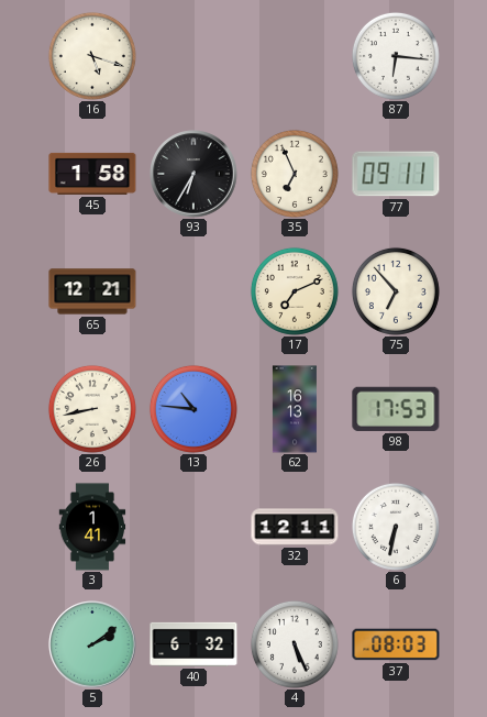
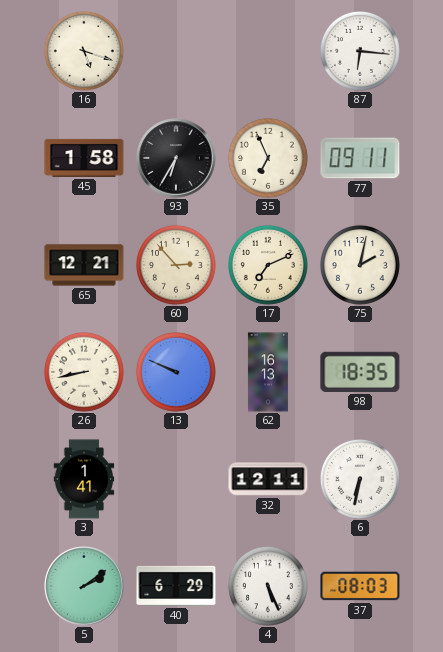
60: none -> 2:53
75: 6:53 -> 2:02
13: 10:46 -> 9:49
98: 17:53 -> 18:35
40: 6:32 -> 6:29
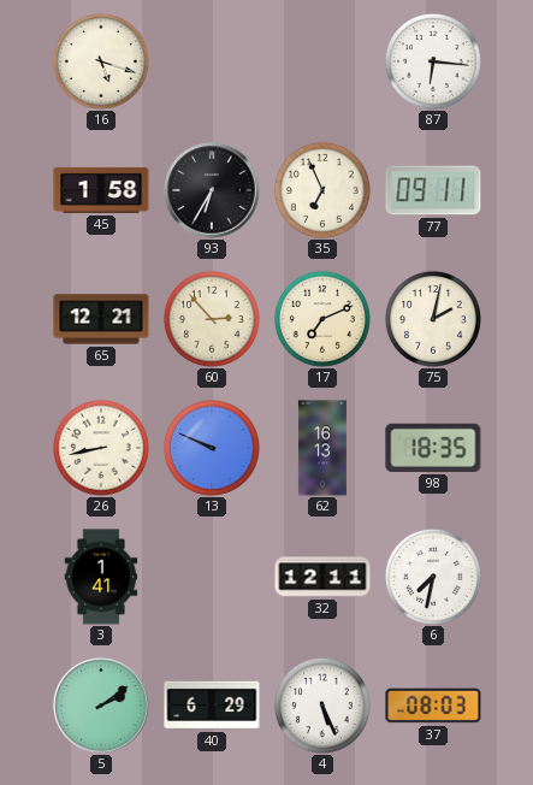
6: 6:32 -> 7:32
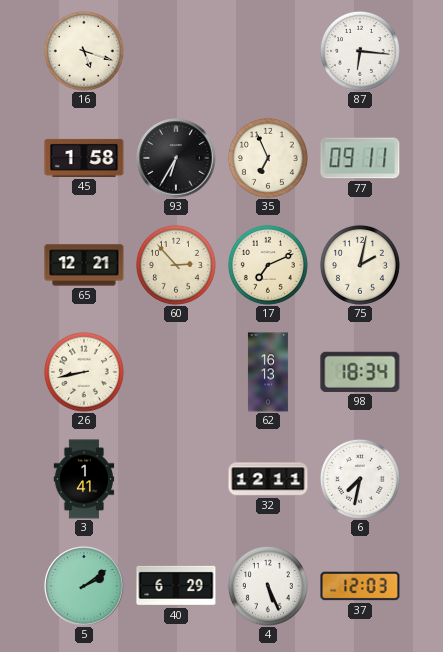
13: 9:49 -> none
98: 18:35 -> 18:34
37: 08:03 -> 12:03
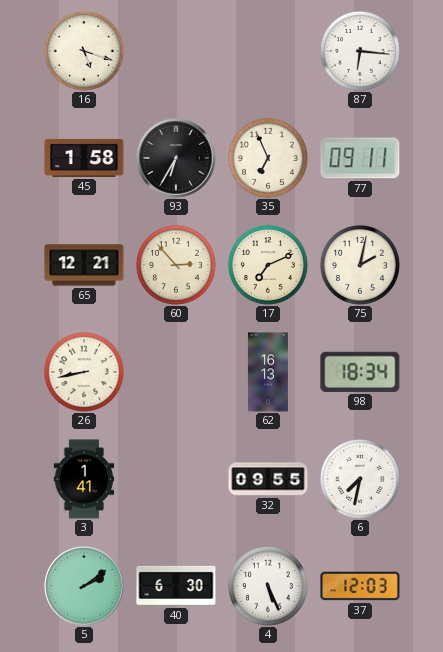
32: 12:11 -> 09:55
40: 6:29 -> 6:30
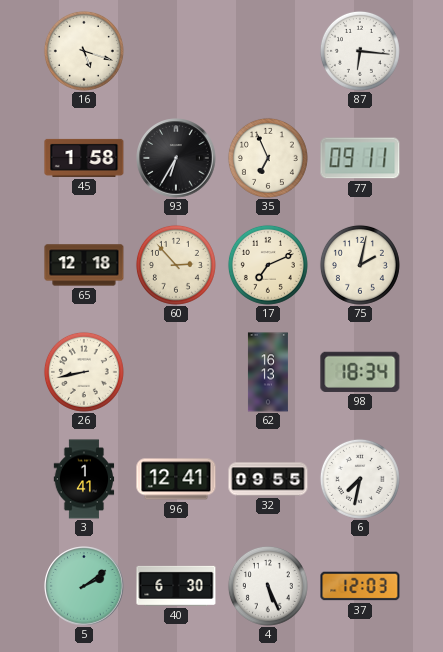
65: 12:21 -> 12:18
96: none -> 12:41
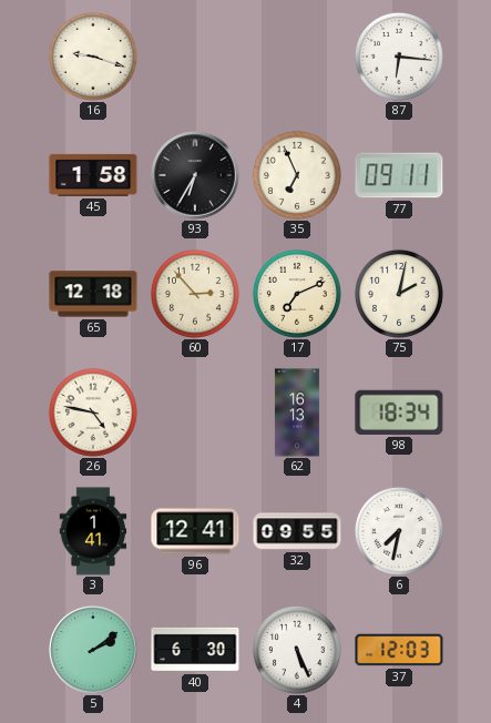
16: 5:18 -> 9:18
26: 8:43 -> 4:47
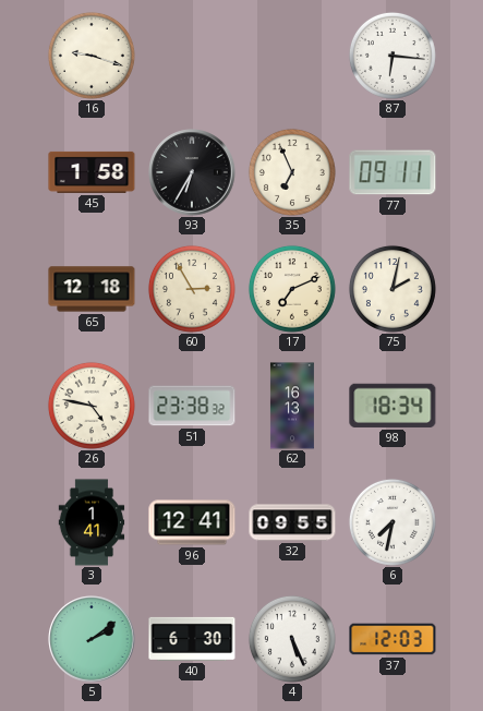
60: 2:53 -> 2:55
51: none -> 23:38
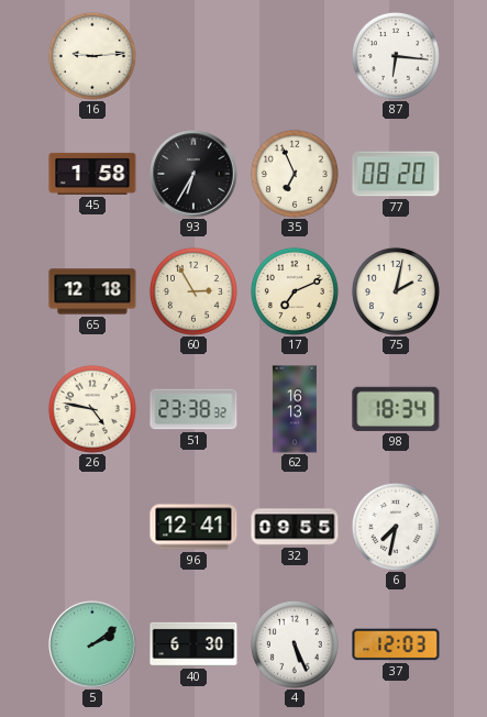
16: 9:18 -> 9:14
77: 09:11 -> 08:20
3: 1:41 -> none
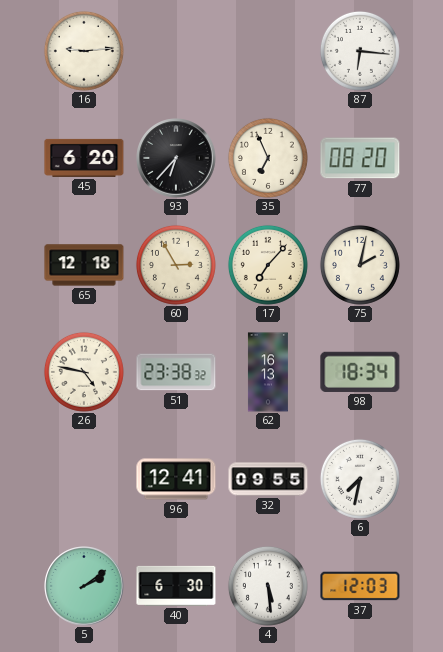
45: 1:58 -> 6:20
93: 6:35 -> 6:37
17: 7:11 -> 7:07
4: 5:26 -> 5:29
